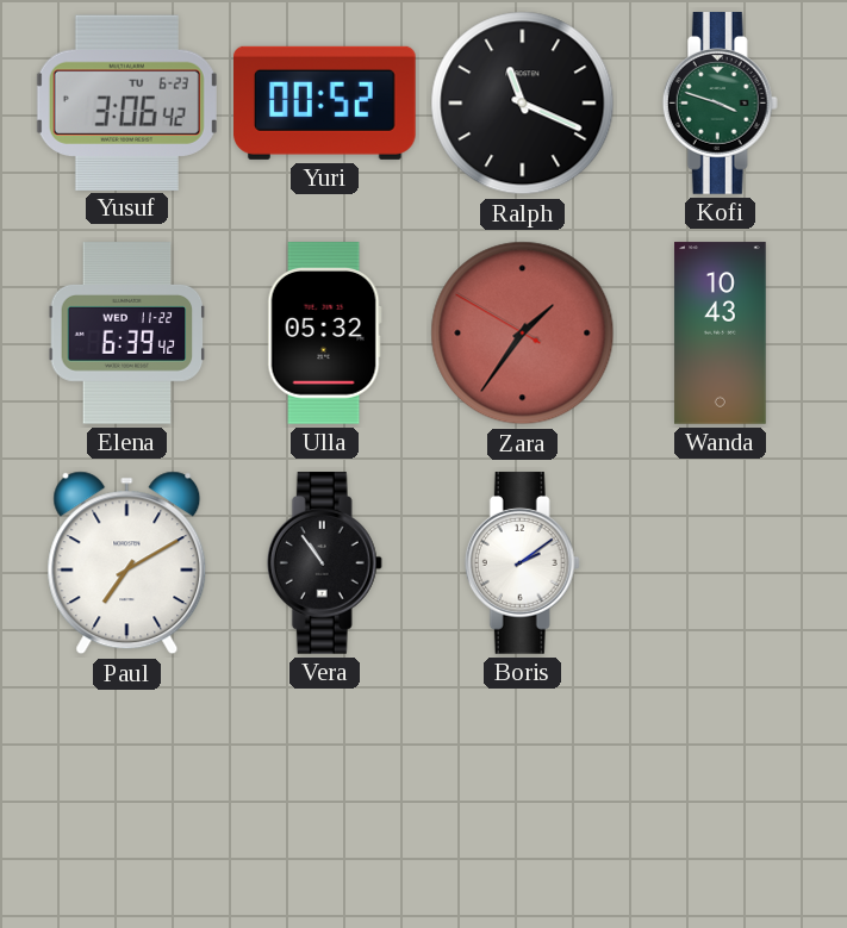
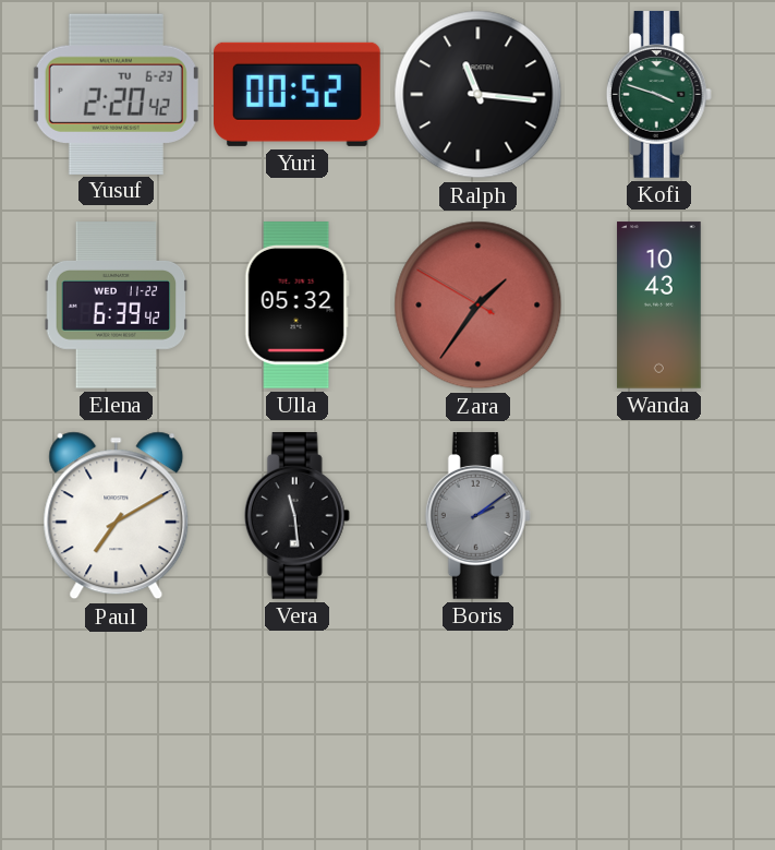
Yusuf: 3:06 -> 2:20
Ralph: 11:19 -> 11:16
Vera: 10:54 -> 11:29
Boris dial: white -> grey
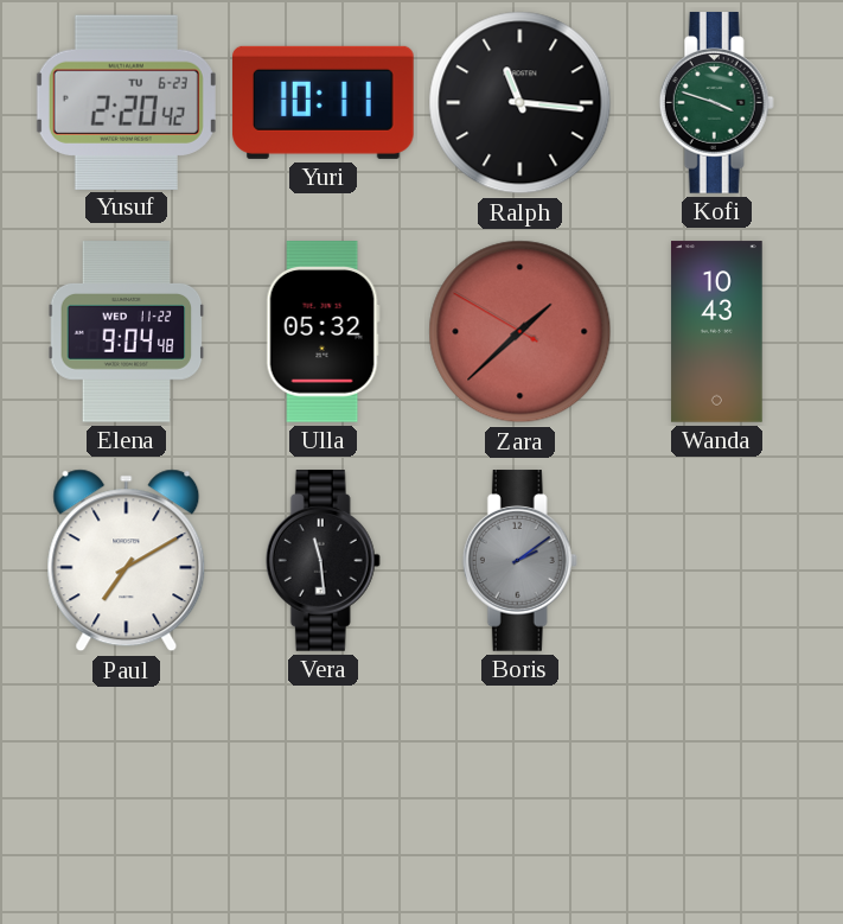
Yuri: 00:52 -> 10:11
Elena: 6:39 -> 9:04
Zara: 1:35 -> 1:37
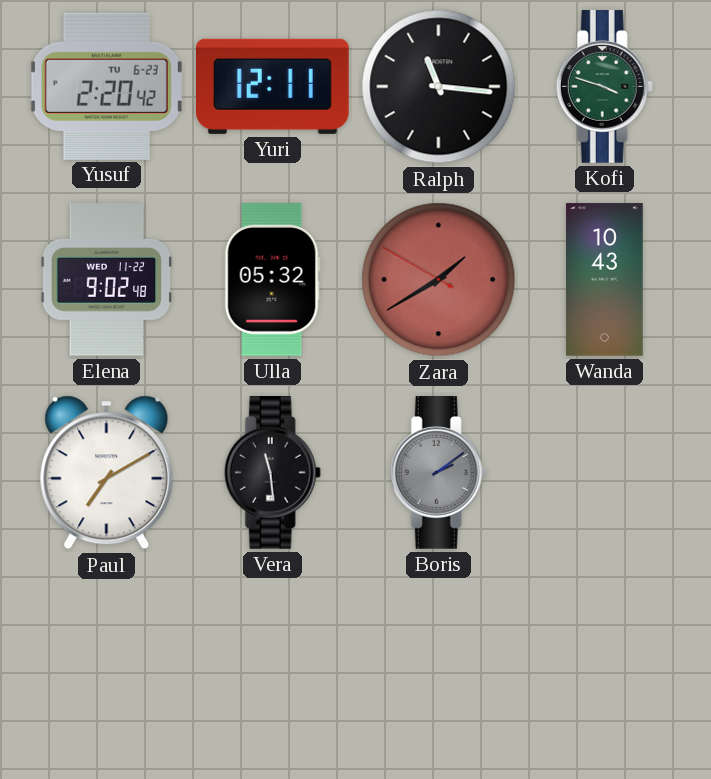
Yuri: 10:11 -> 12:11
Elena: 9:04 -> 9:02
Zara: 1:37 -> 1:39
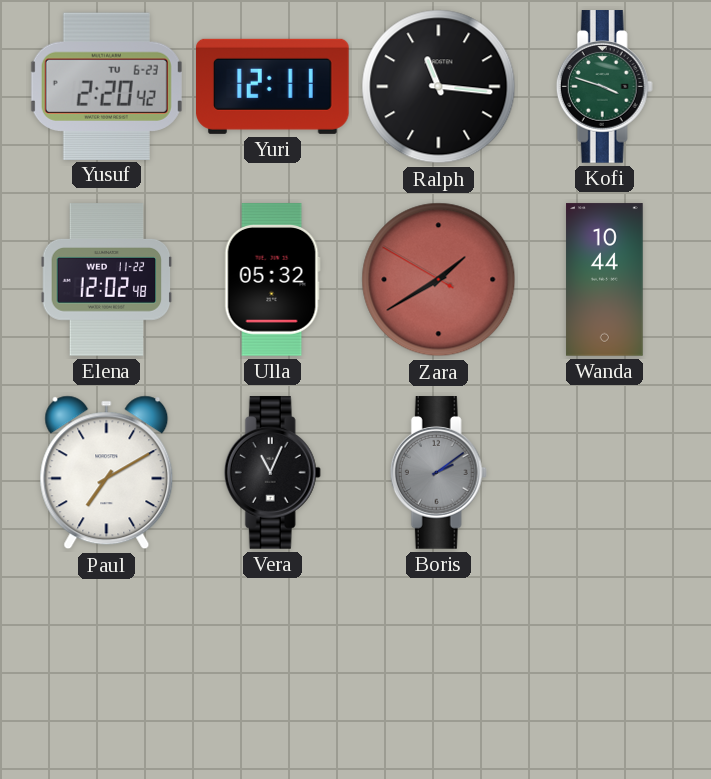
Elena: 9:02 -> 12:02
Wanda: 10:43 -> 10:44
Vera: 11:29 -> 11:04
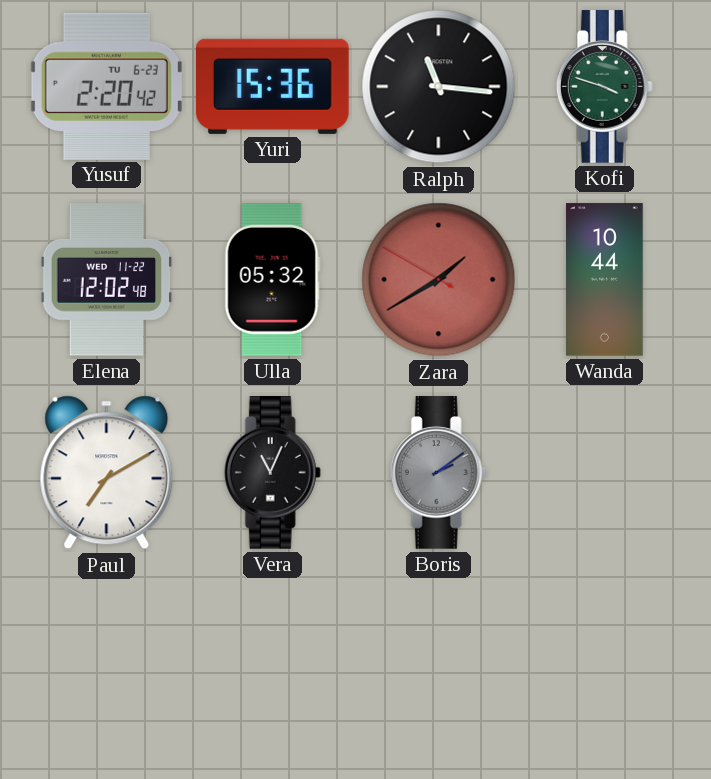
Yuri: 12:11 -> 15:36
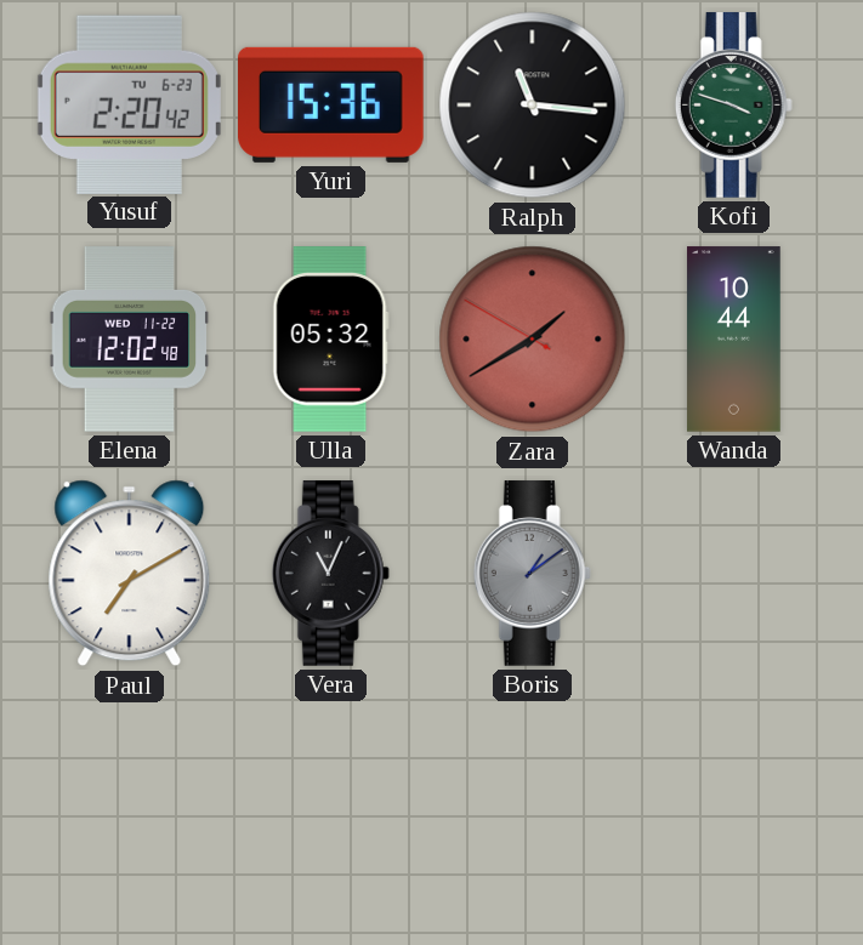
Boris: 2:09 -> 1:09
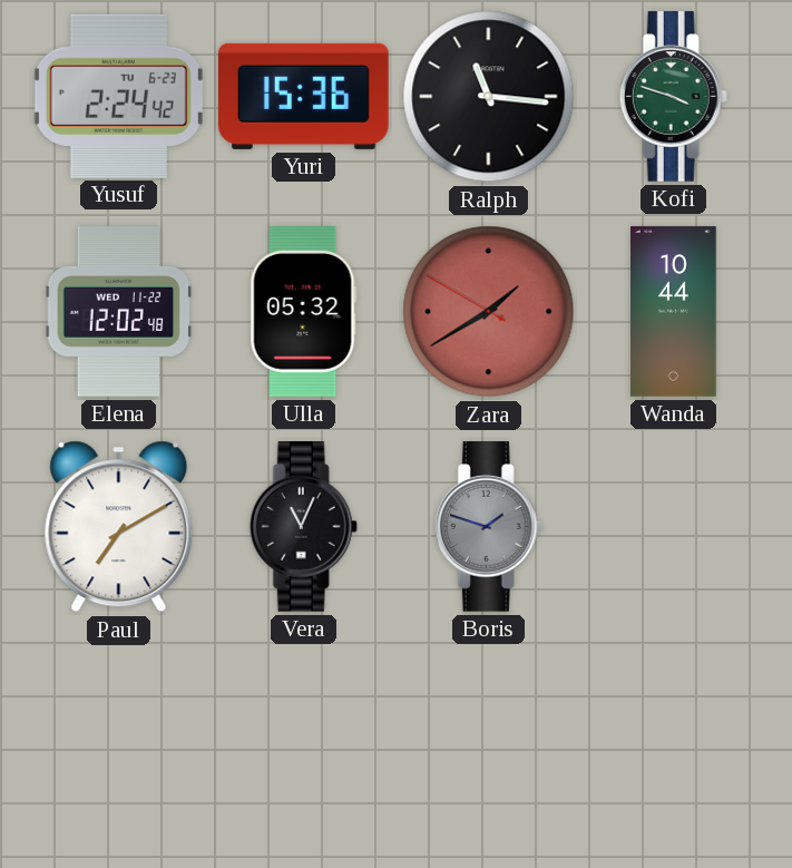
Yusuf: 2:20 -> 2:24
Boris: 1:09 -> 1:48
